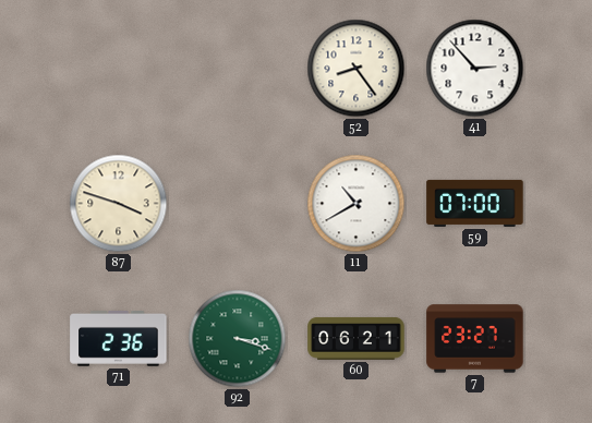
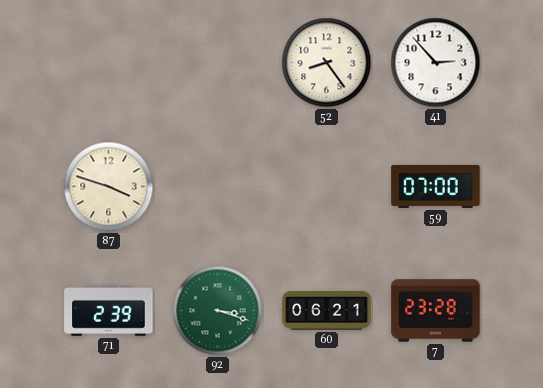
11: 10:40 -> none
71: 2:36 -> 2:39
7: 23:27 -> 23:28
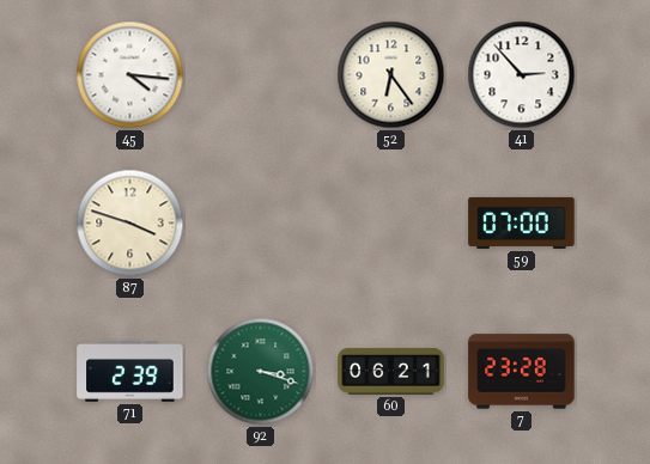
45: none -> 4:16
52: 8:24 -> 6:24
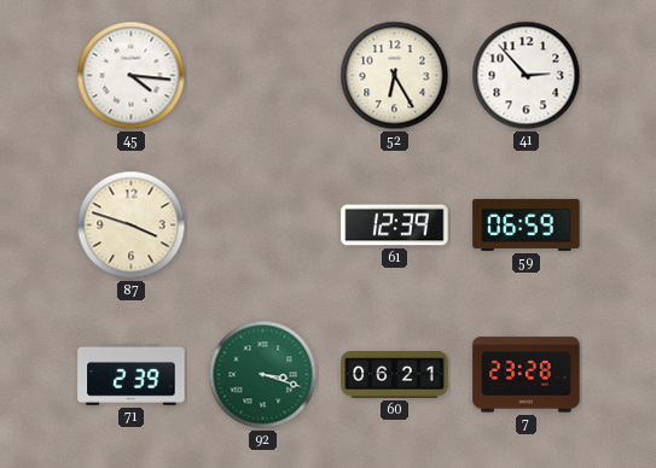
52: 6:24 -> 6:25
61: none -> 12:39
59: 07:00 -> 06:59
